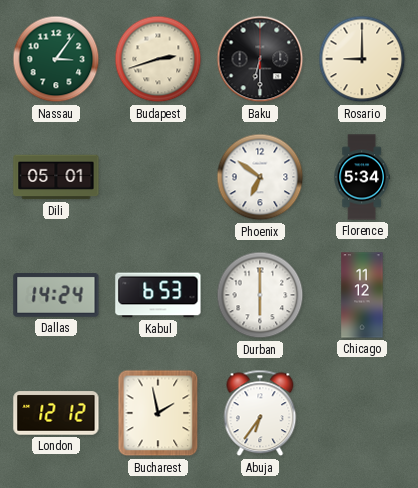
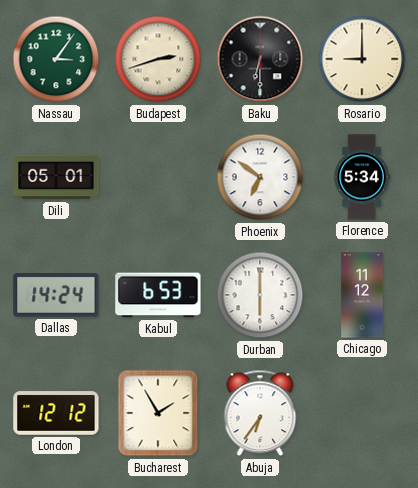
Bucharest: 1:58 -> 1:55
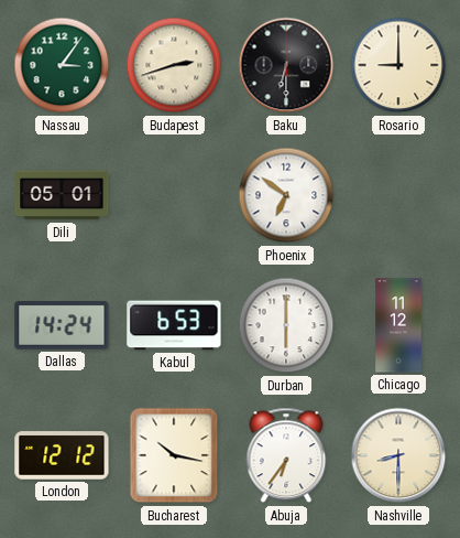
Florence: 5:34 -> none
Bucharest: 1:55 -> 10:17
Nashville: none -> 8:30
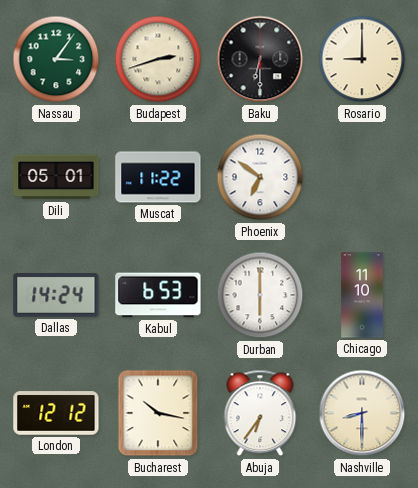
Muscat: none -> 11:22
Chicago: 11:12 -> 11:10
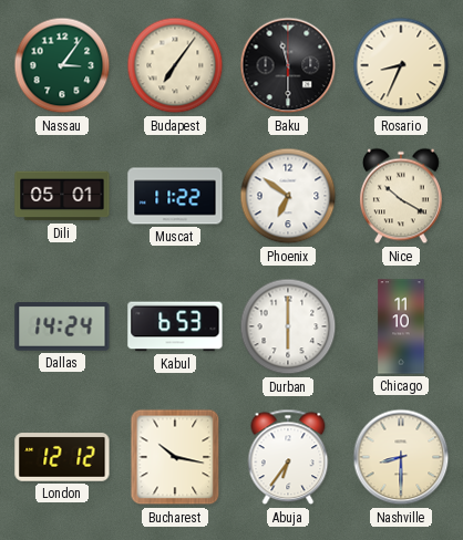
Budapest: 2:42 -> 7:06
Baku: 6:30 -> 11:30
Rosario: 9:00 -> 8:34
Nice: none -> 10:20
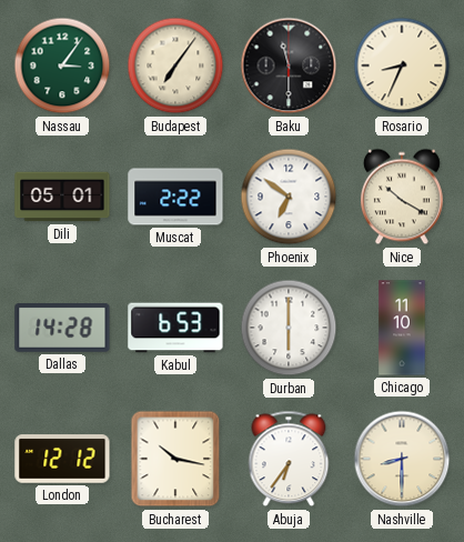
Muscat: 11:22 -> 2:22
Dallas: 14:24 -> 14:28
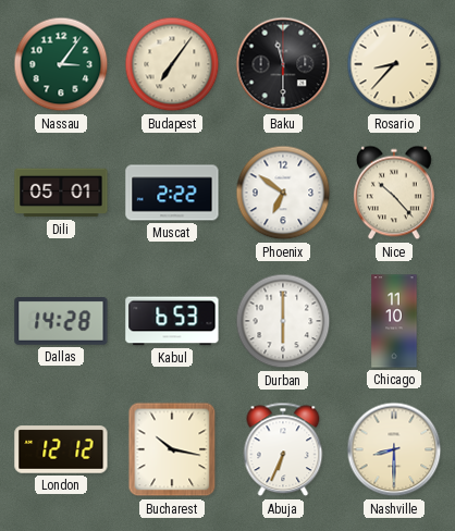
Rosario: 8:34 -> 8:37
Nice: 10:20 -> 10:23
Abuja: 6:36 -> 6:34
